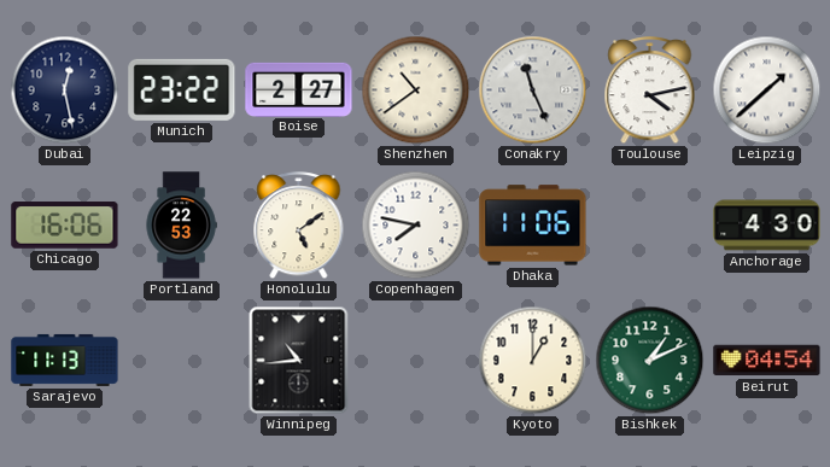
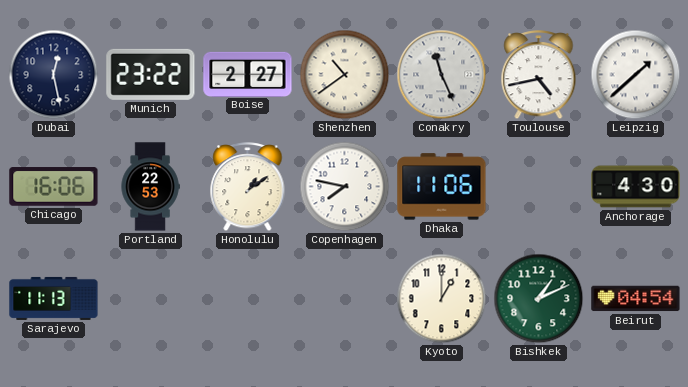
Toulouse: 4:13 -> 4:43
Honolulu: 5:09 -> 1:09
Winnipeg: 10:44 -> none
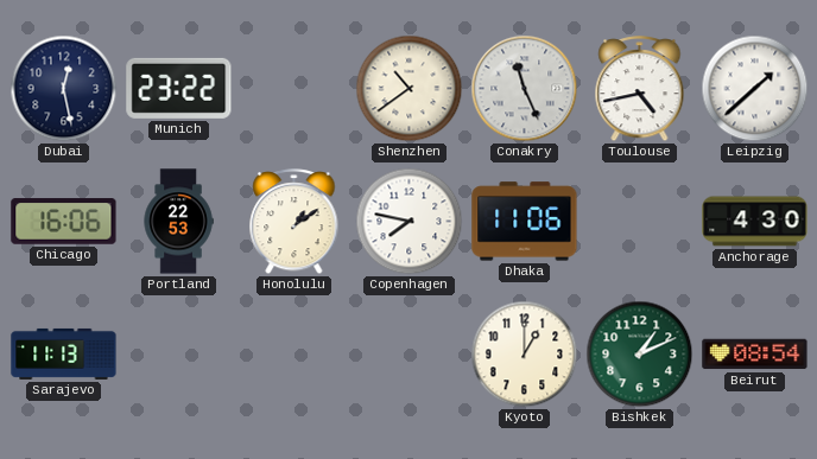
Boise: 2:27 -> none
Beirut: 04:54 -> 08:54
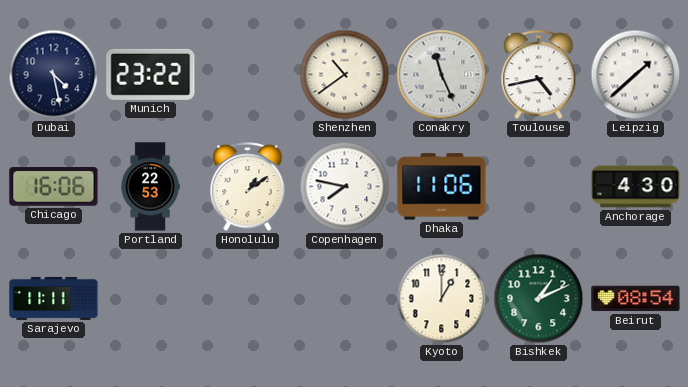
Dubai: 12:28 -> 4:28
Sarajevo: 11:13 -> 11:11
